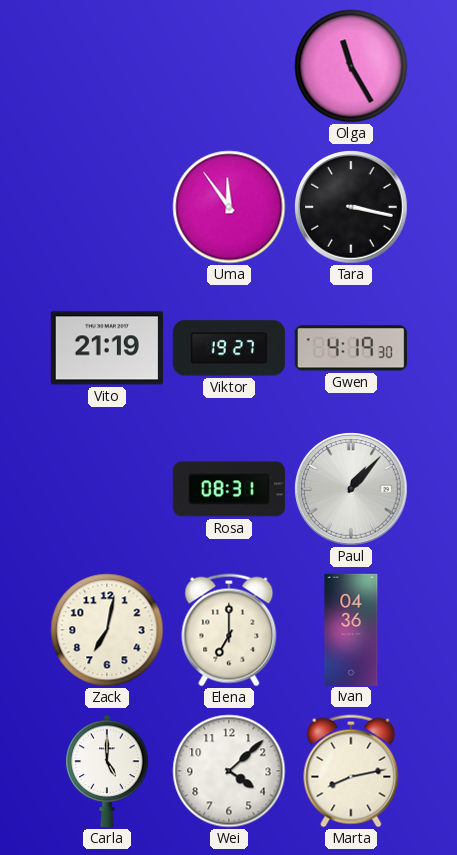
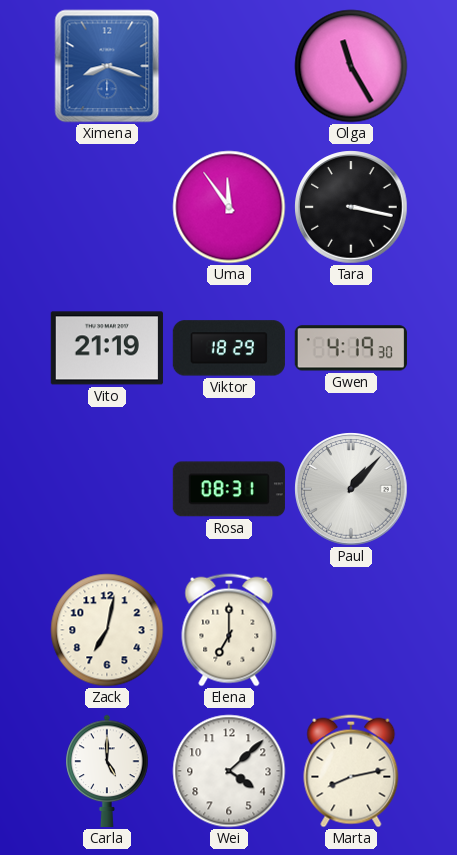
Ximena: none -> 8:18
Viktor: 19:27 -> 18:29
Ivan: 04:36 -> none
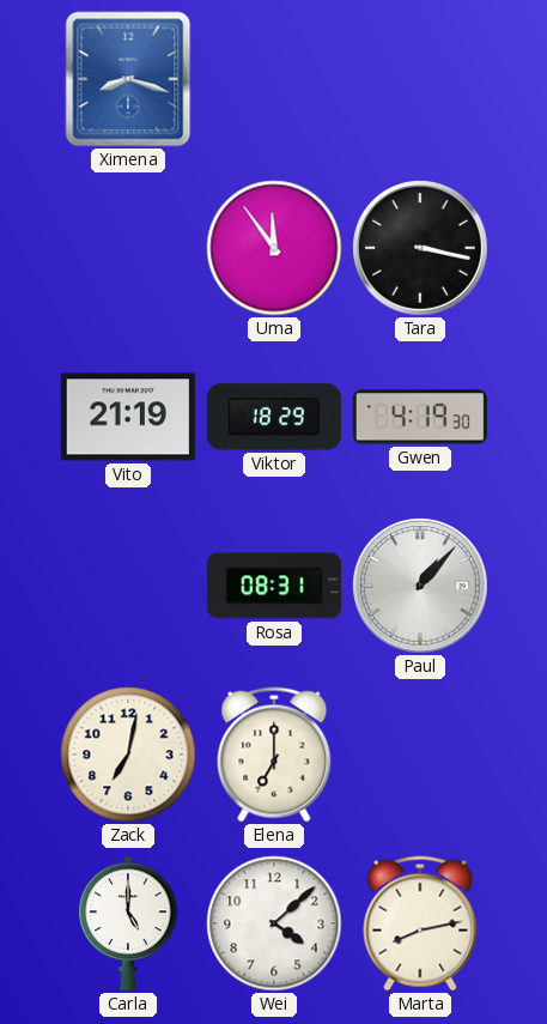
Olga: 11:25 -> none
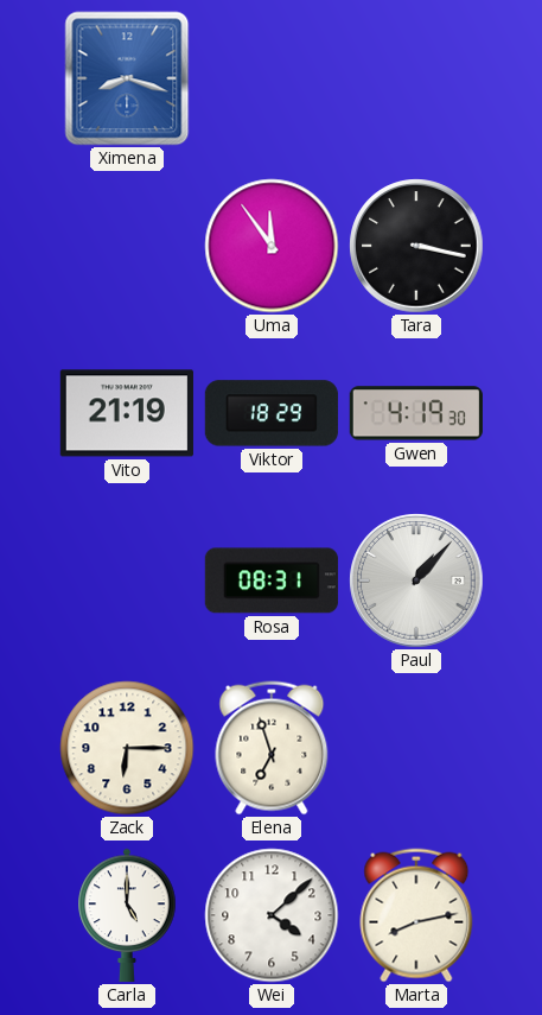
Zack: 7:02 -> 6:15
Elena: 7:00 -> 6:57
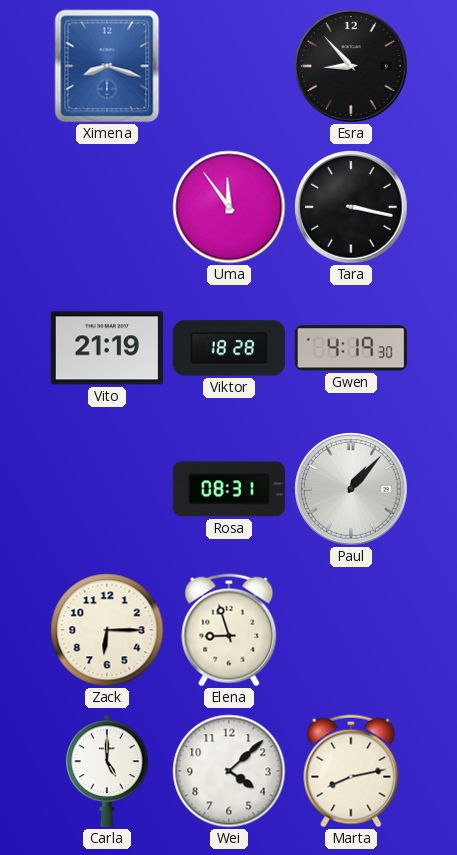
Esra: none -> 8:53
Viktor: 18:29 -> 18:28
Elena: 6:57 -> 8:57
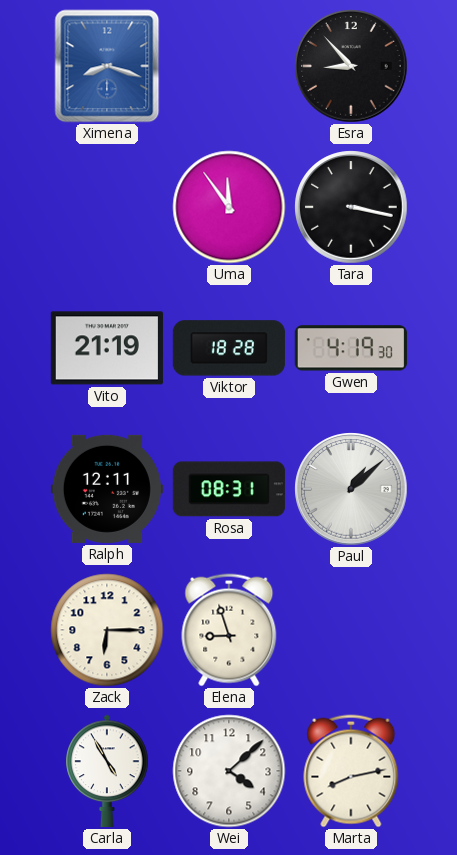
Ralph: none -> 12:11
Paul: 1:07 -> 1:08
Carla: 5:00 -> 4:55
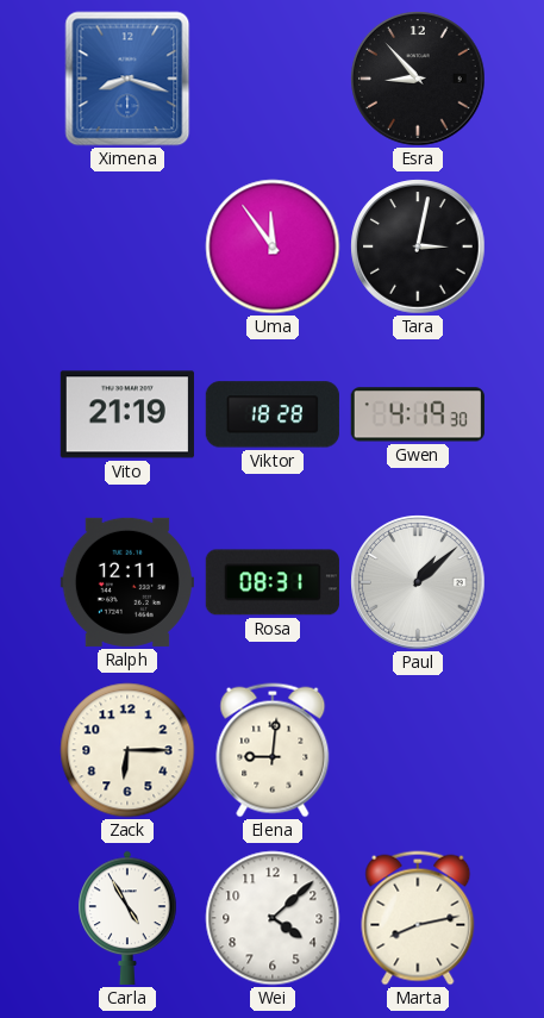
Tara: 3:17 -> 3:02
Elena: 8:57 -> 9:01
